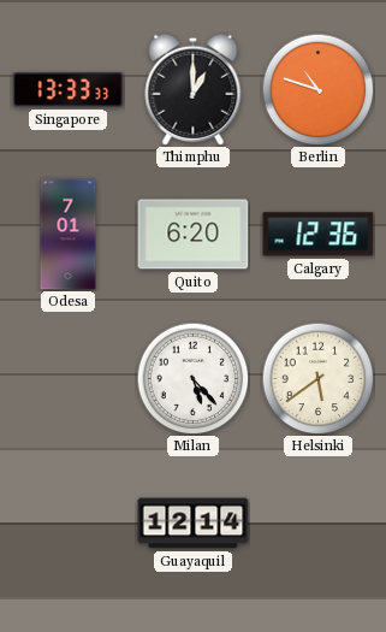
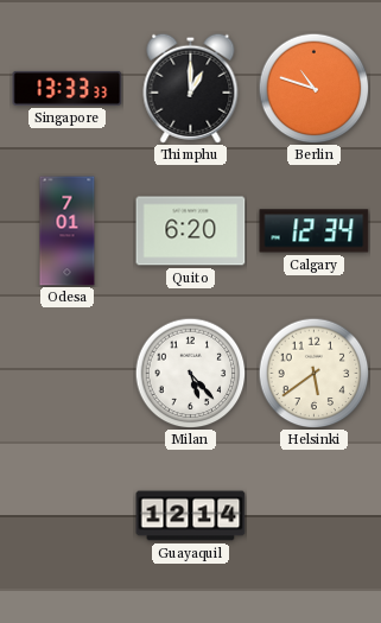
Calgary: 12:36 -> 12:34
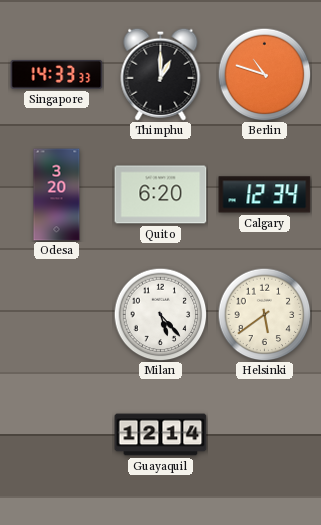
Singapore: 13:33 -> 14:33
Odesa: 7:01 -> 3:20
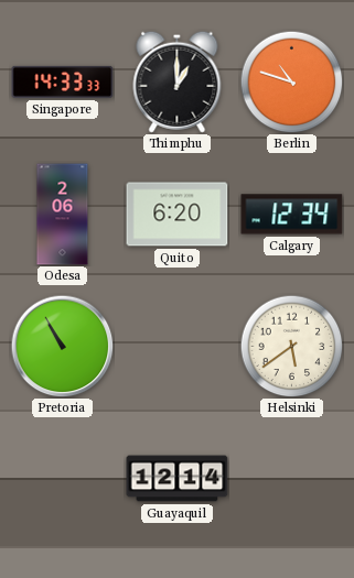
Odesa: 3:20 -> 2:06
Pretoria: none -> 10:55
Milan: 5:23 -> none
